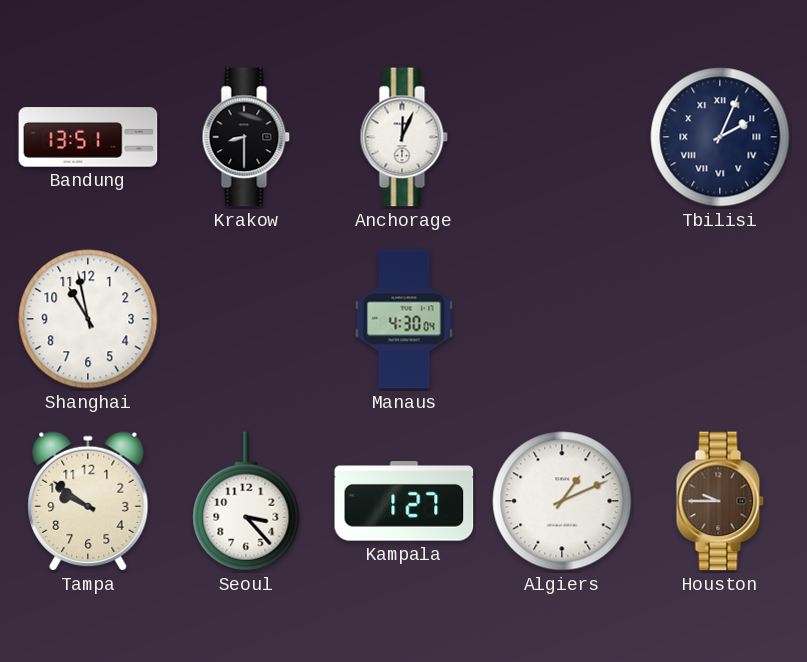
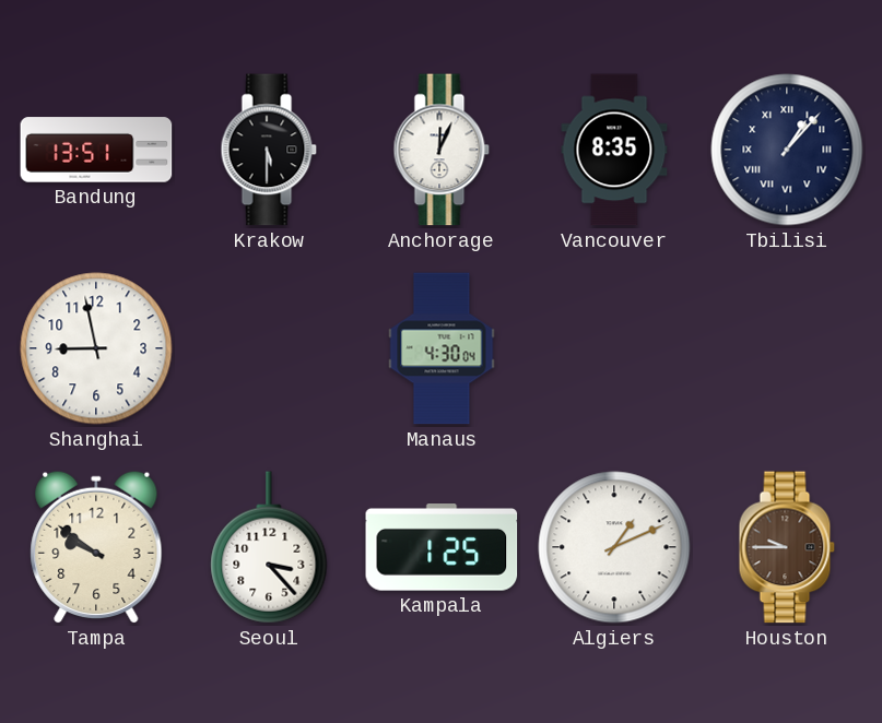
Krakow: 8:30 -> 5:30
Vancouver: none -> 8:35
Tbilisi: 2:04 -> 1:07
Shanghai: 10:58 -> 8:58
Kampala: 1:27 -> 1:25
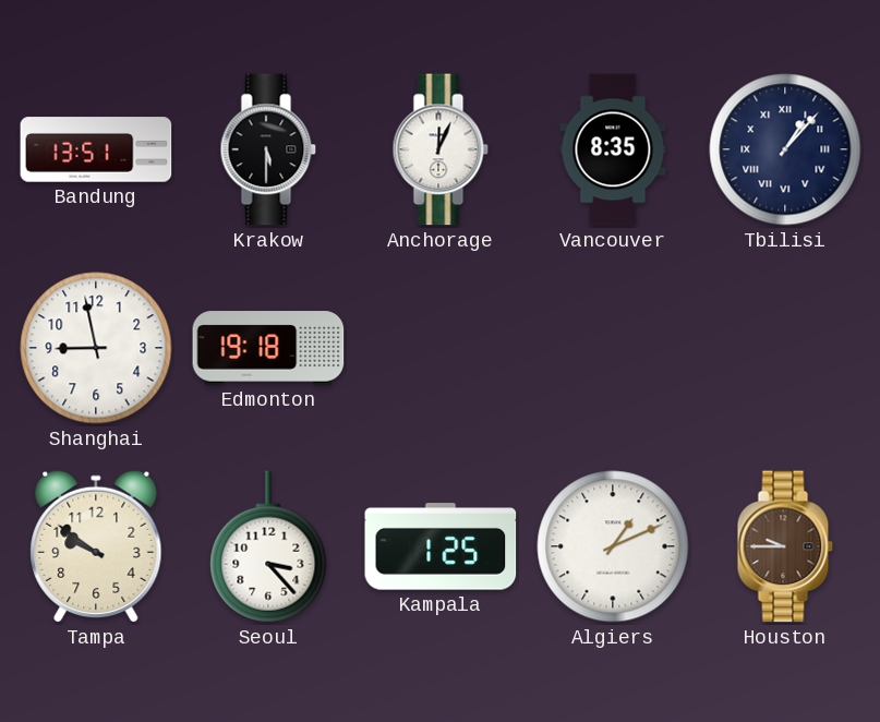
Edmonton: none -> 19:18
Manaus: 4:30 -> none
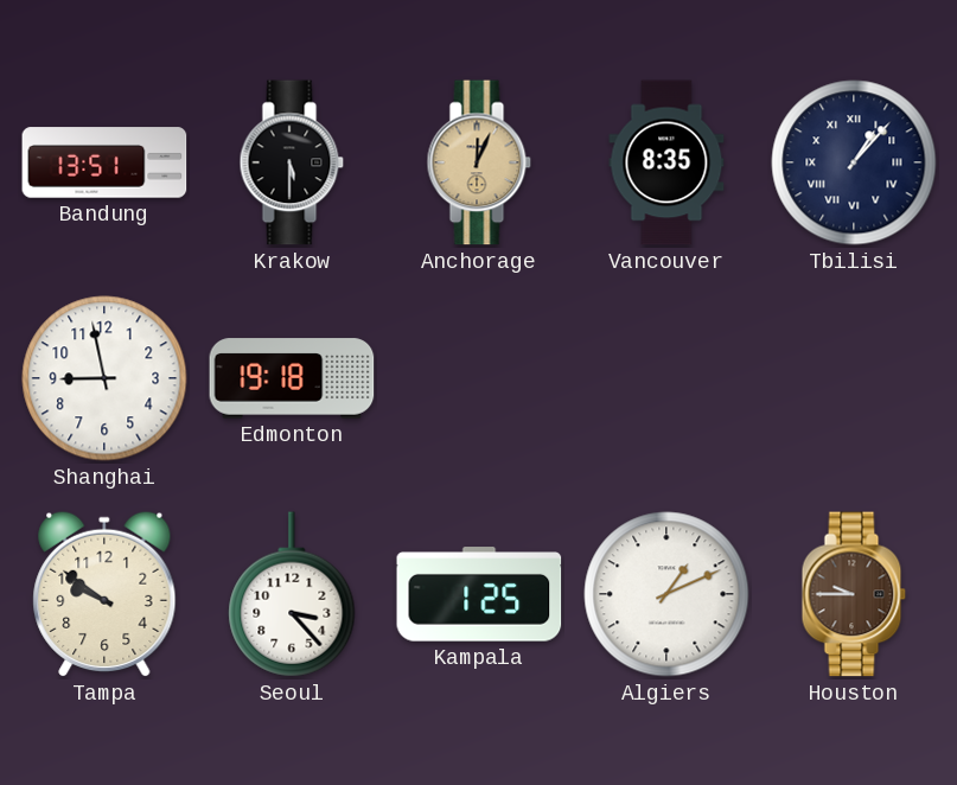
Anchorage dial: white -> champagne
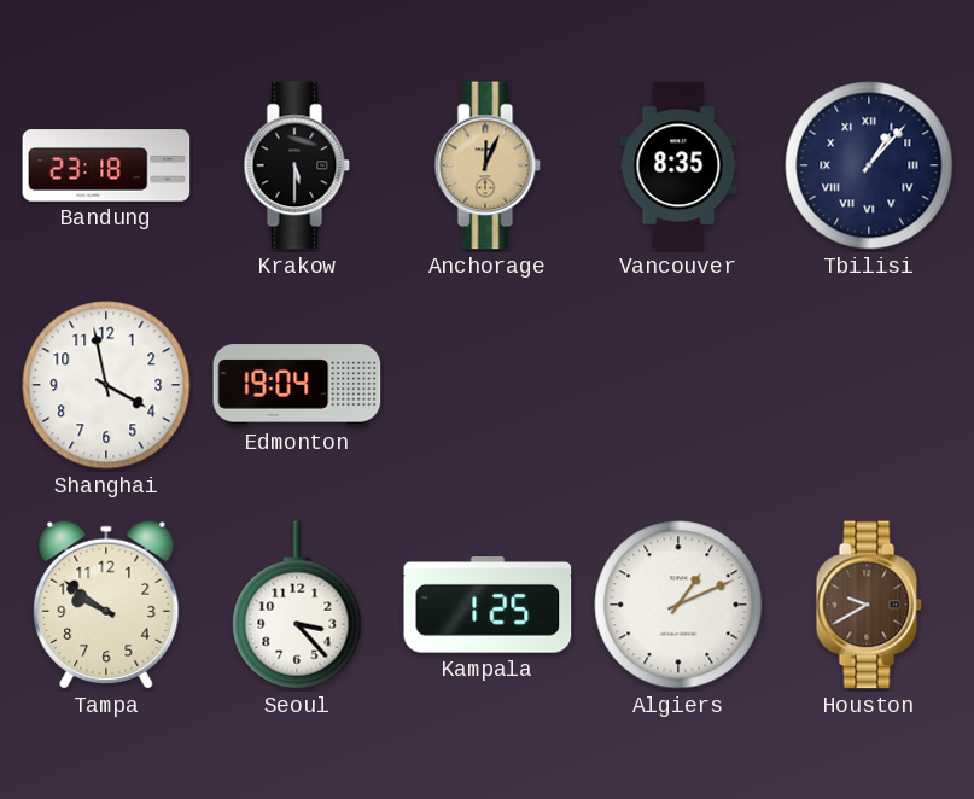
Bandung: 13:51 -> 23:18
Shanghai: 8:58 -> 3:58
Edmonton: 19:18 -> 19:04
Houston: 9:45 -> 9:40
